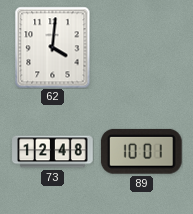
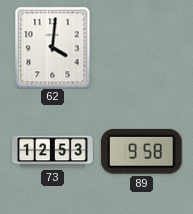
73: 12:48 -> 12:53
89: 10:01 -> 9:58
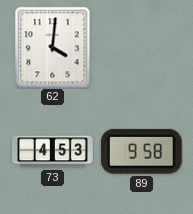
73: 12:53 -> 4:53
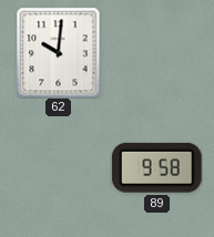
62: 4:01 -> 10:01
73: 4:53 -> none
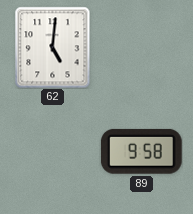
62: 10:01 -> 5:01
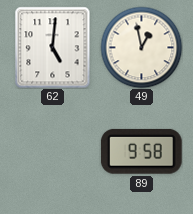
49: none -> 12:58
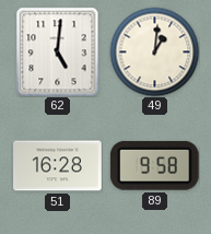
49: 12:58 -> 1:01
51: none -> 16:28
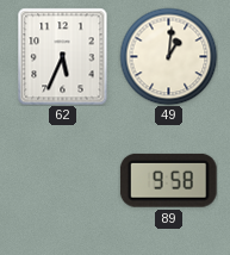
62: 5:01 -> 5:34
51: 16:28 -> none
